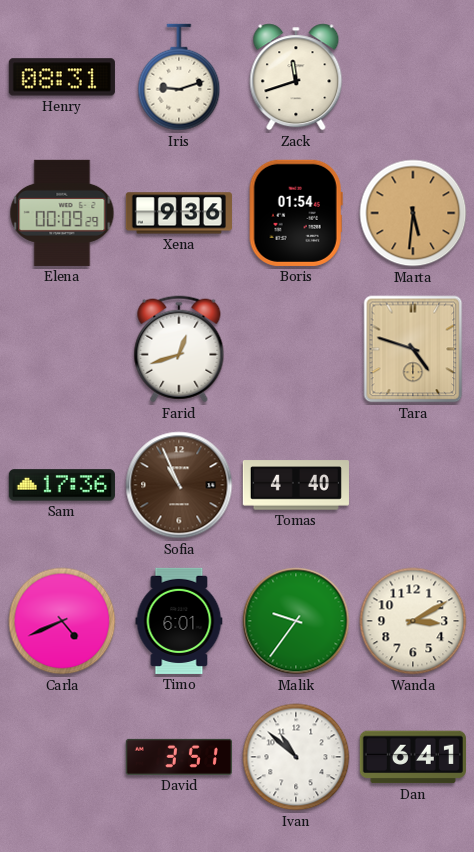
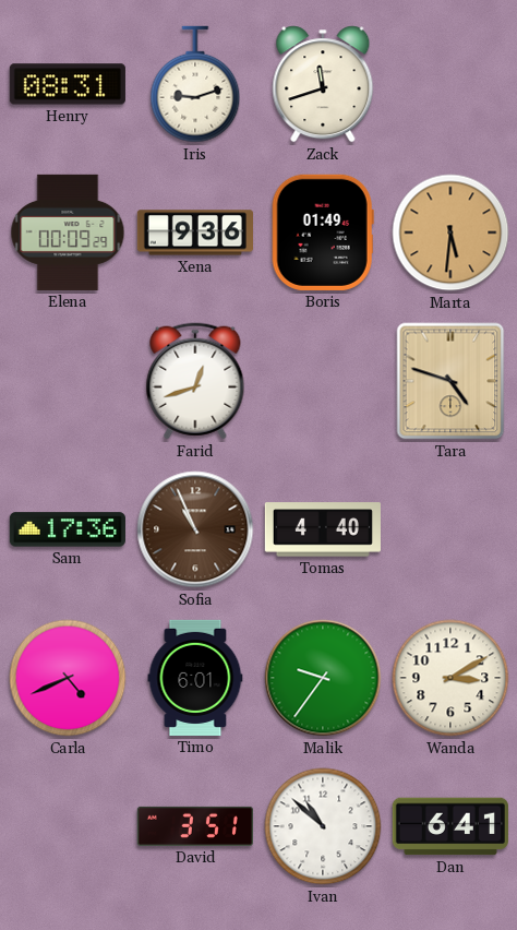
Boris: 01:54 -> 01:49
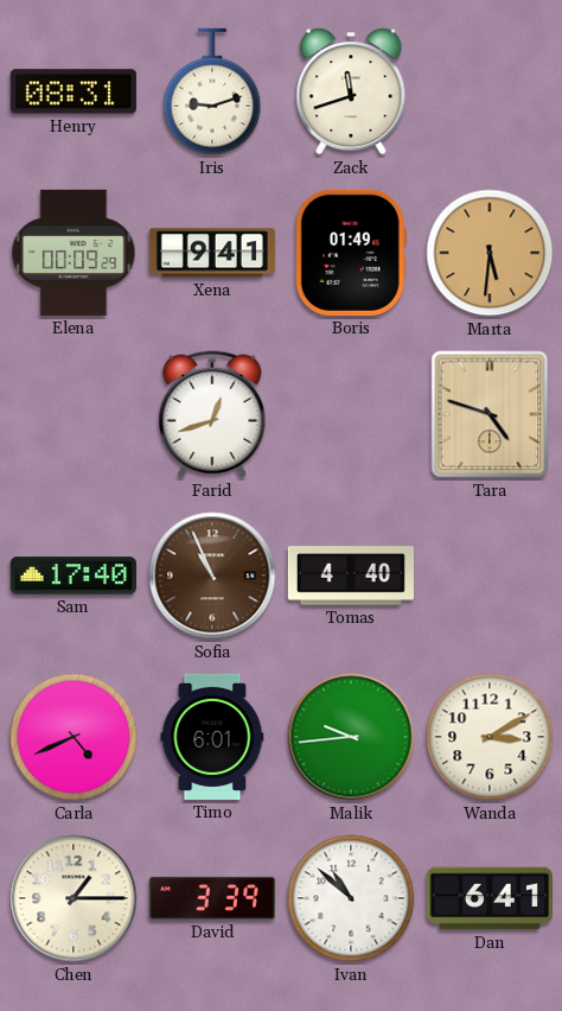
Xena: 9:36 -> 9:41
Sam: 17:36 -> 17:40
Malik: 9:36 -> 9:44
Chen: none -> 1:15
David: 3:51 -> 3:39
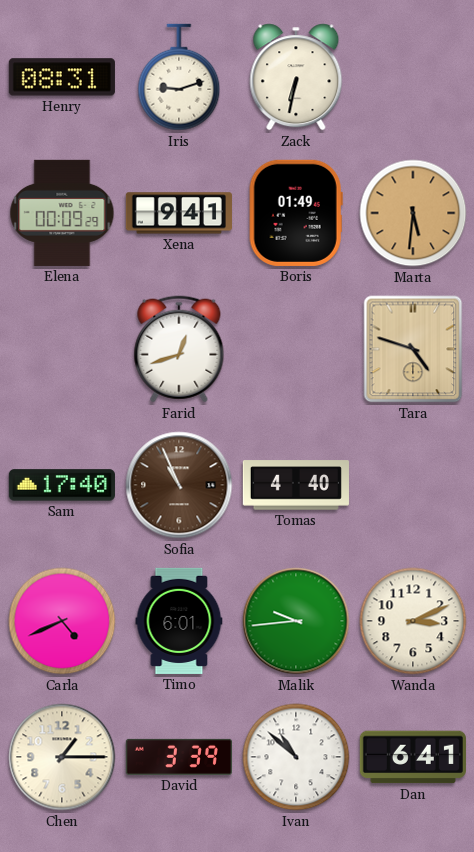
Zack: 11:42 -> 6:32
Wanda: 3:10 -> 3:11
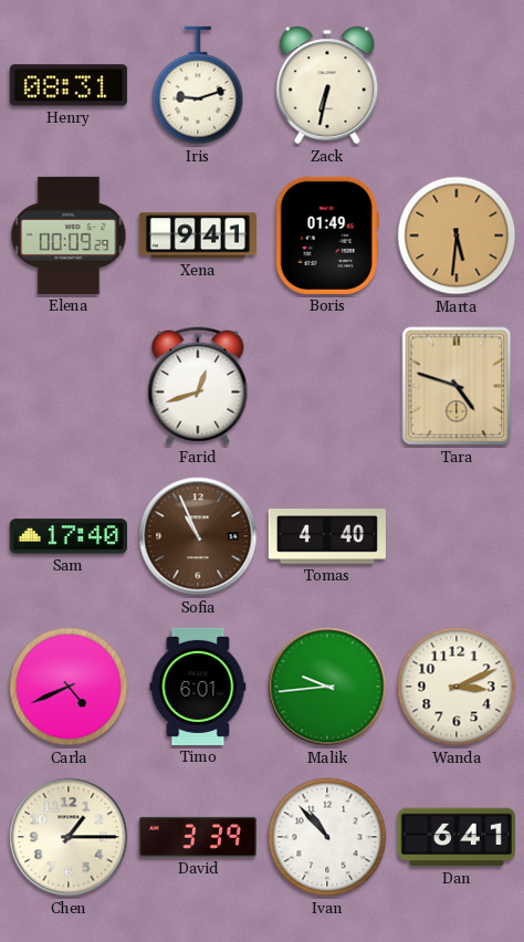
Ivan: 10:52 -> 10:53
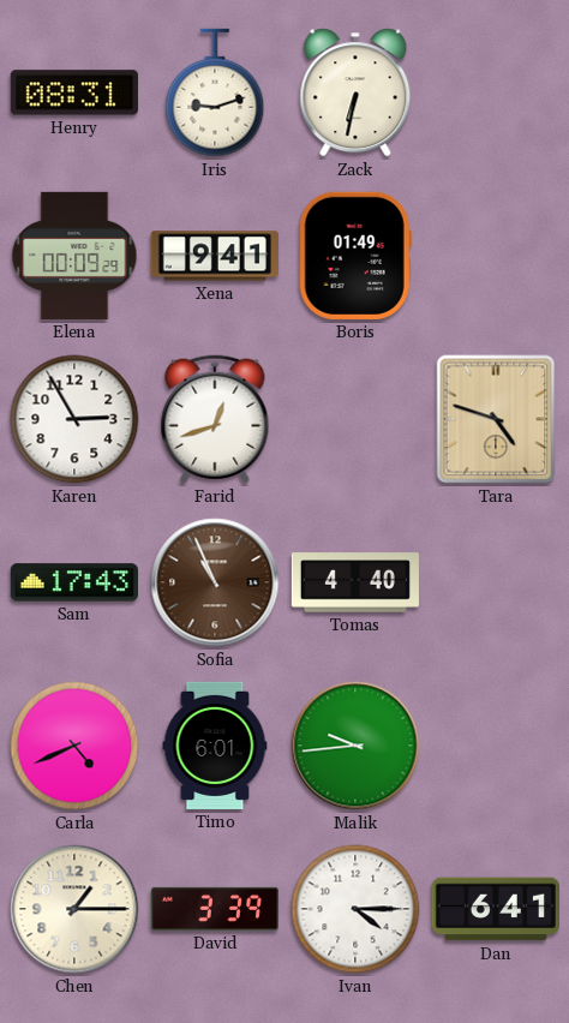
Marta: 5:31 -> none
Karen: none -> 2:55
Sam: 17:40 -> 17:43
Wanda: 3:11 -> none
Ivan: 10:53 -> 4:15
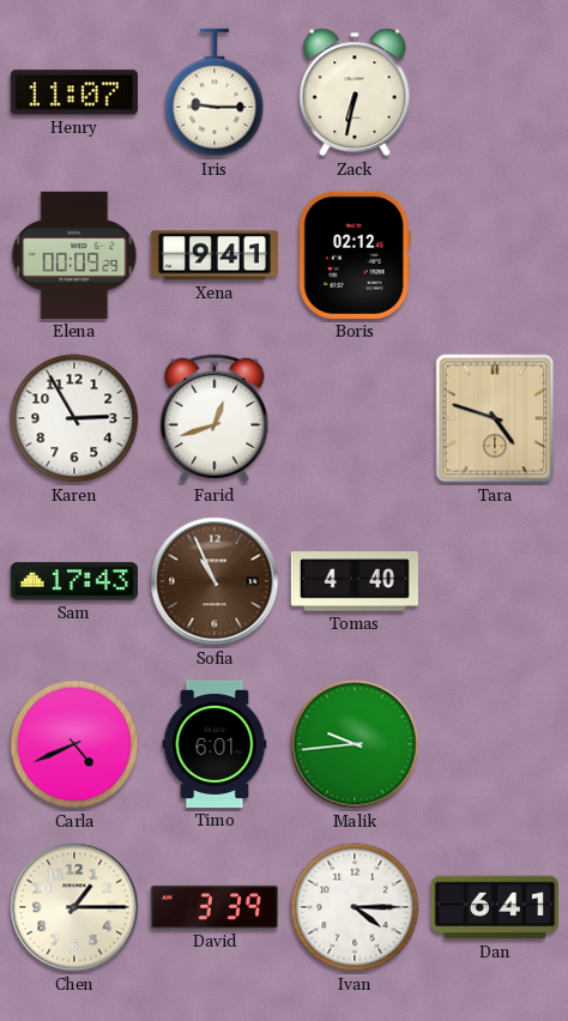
Henry: 08:31 -> 11:07
Iris: 9:12 -> 9:15
Boris: 01:49 -> 02:12
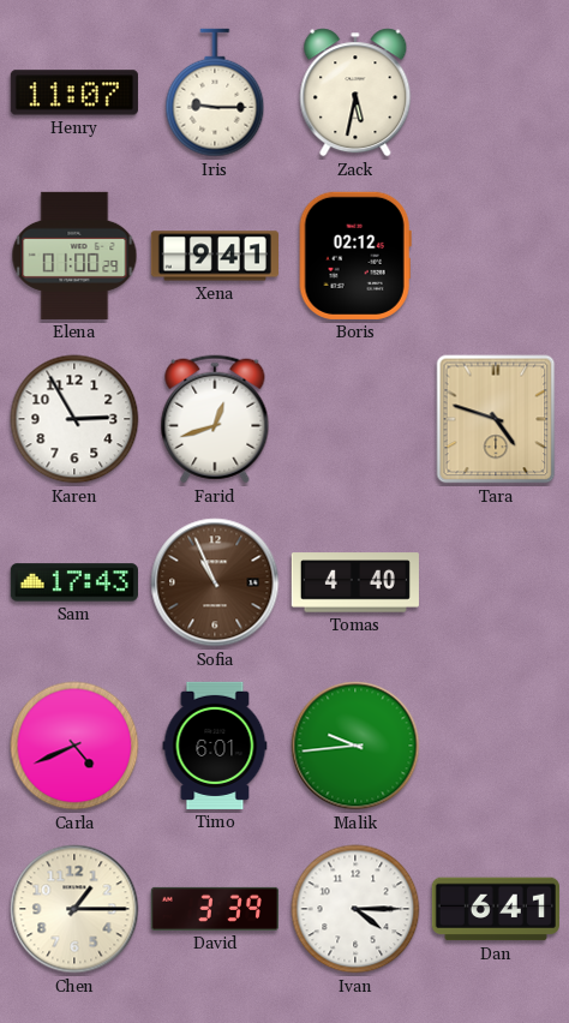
Zack: 6:32 -> 5:32
Elena: 00:09 -> 01:00
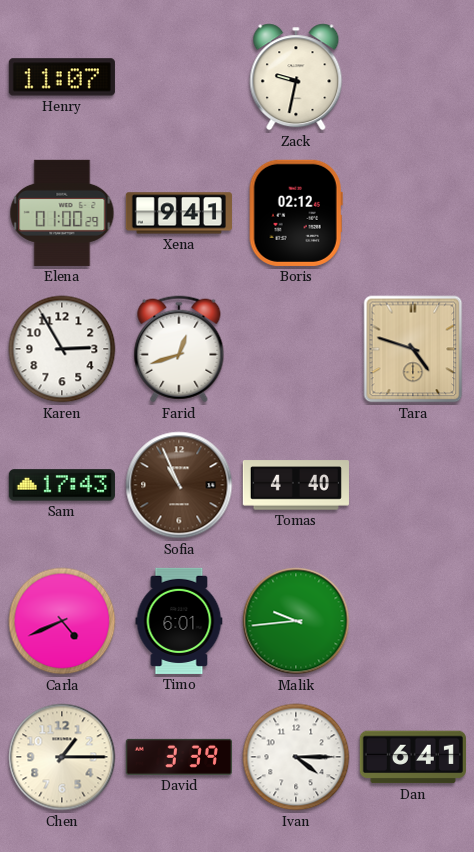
Iris: 9:15 -> none
Zack: 5:32 -> 9:32
